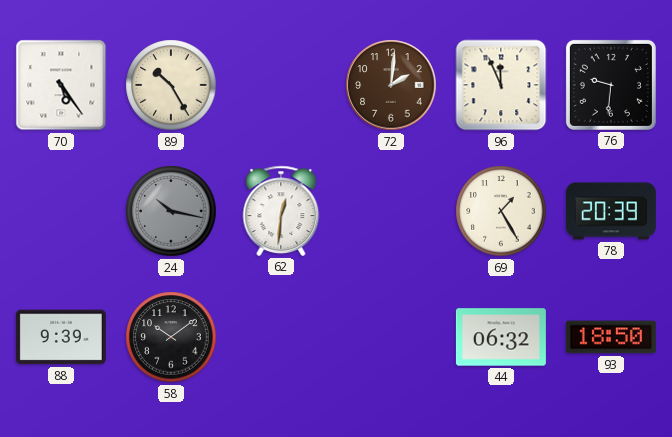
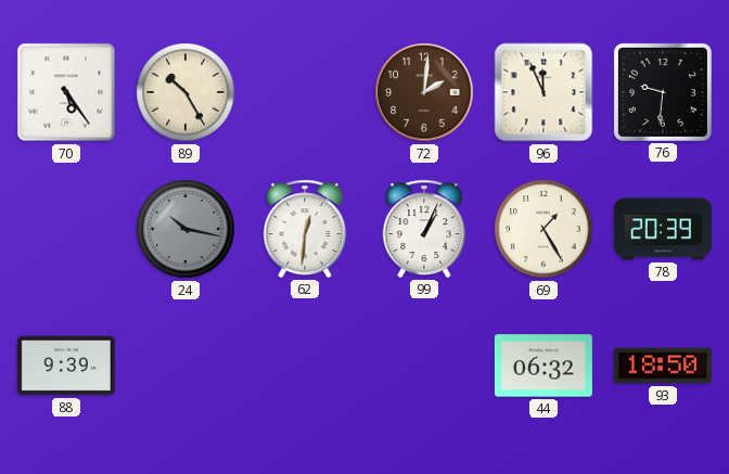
99: none -> 1:04
58: 10:09 -> none
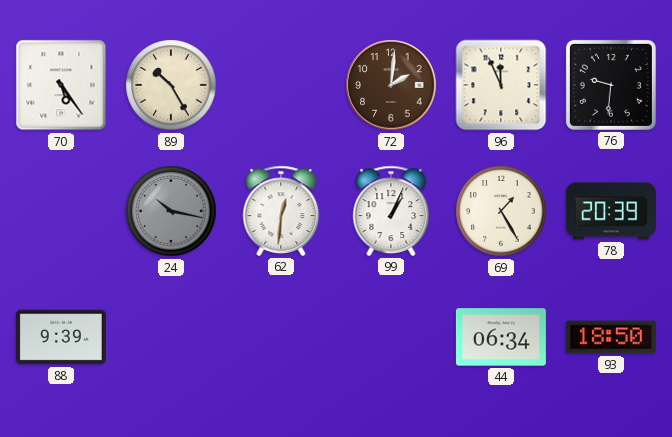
44: 06:32 -> 06:34
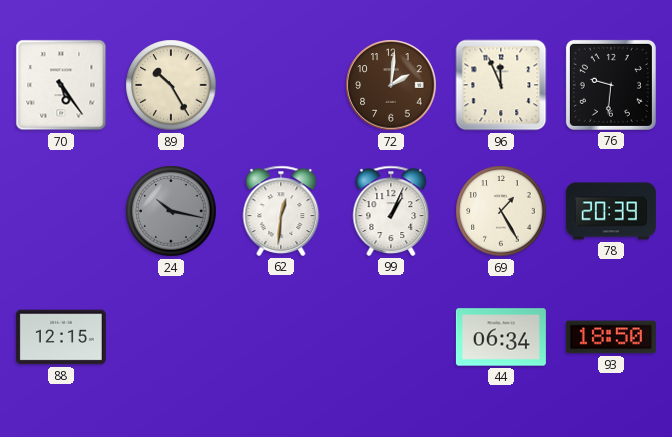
88: 9:39 -> 12:15
